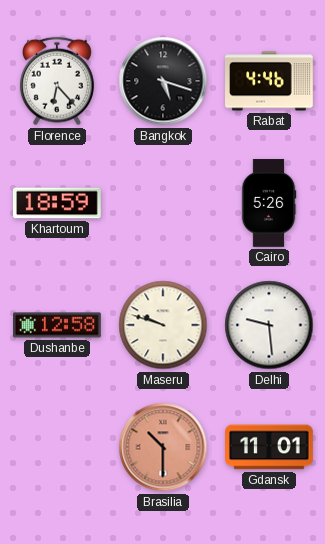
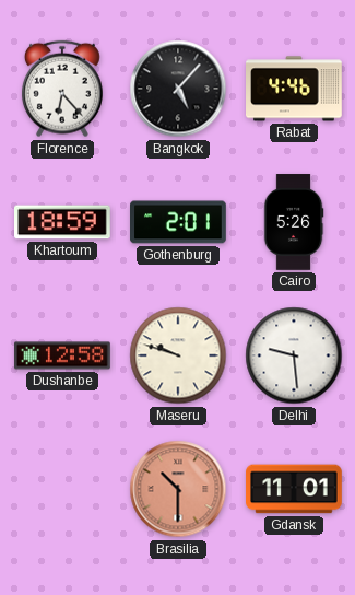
Bangkok: 5:18 -> 5:07
Gothenburg: none -> 2:01
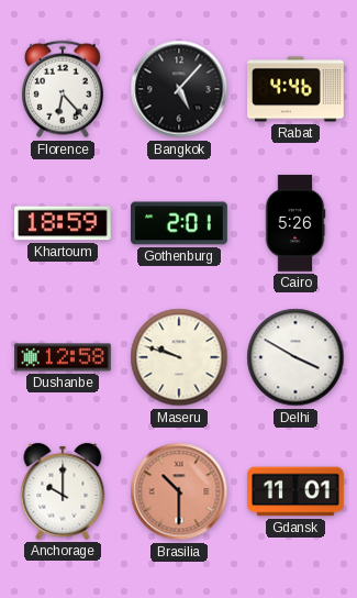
Delhi: 9:29 -> 3:50
Anchorage: none -> 10:00
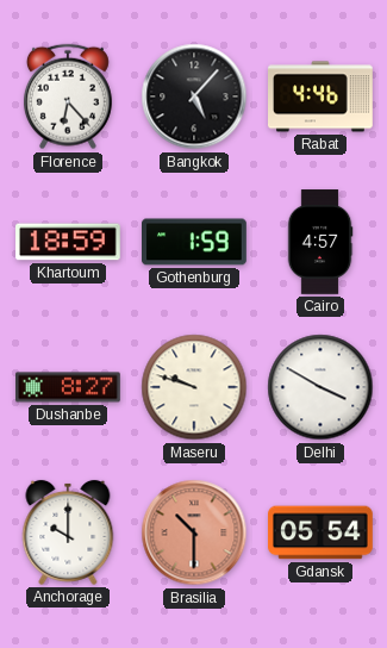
Gothenburg: 2:01 -> 1:59
Cairo: 5:26 -> 4:57
Dushanbe: 12:58 -> 8:27
Gdansk: 11:01 -> 05:54
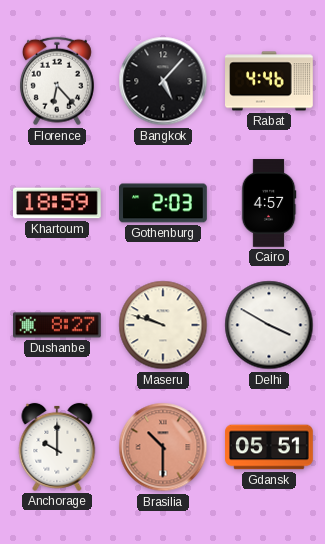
Gothenburg: 1:59 -> 2:03
Gdansk: 05:54 -> 05:51
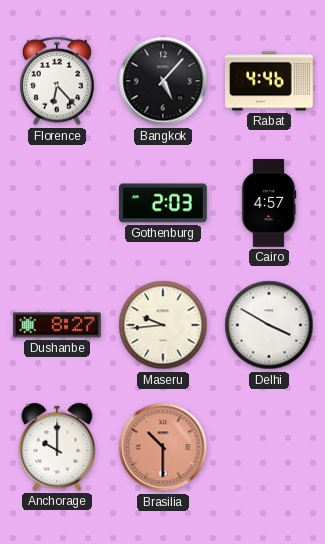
Khartoum: 18:59 -> none
Maseru: 9:48 -> 9:44
Gdansk: 05:51 -> none
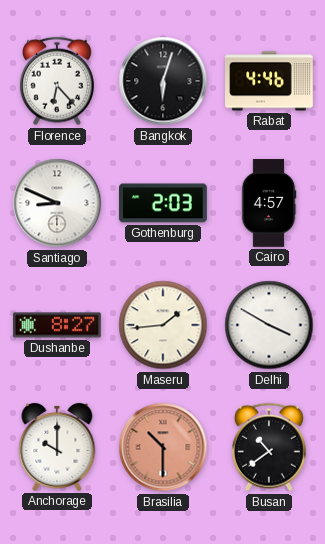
Bangkok: 5:07 -> 6:03
Santiago: none -> 8:49
Maseru: 9:44 -> 1:44
Busan: none -> 10:39
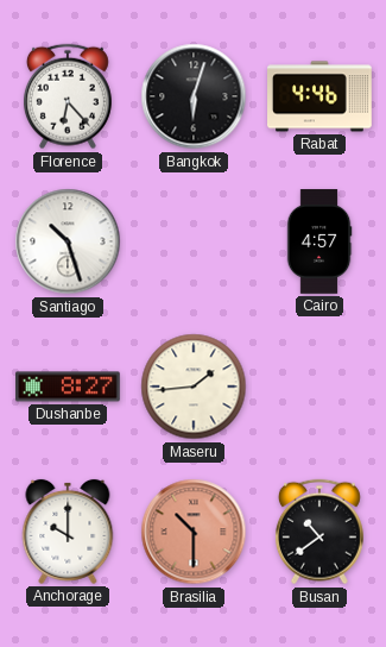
Santiago: 8:49 -> 10:27
Gothenburg: 2:03 -> none
Delhi: 3:50 -> none
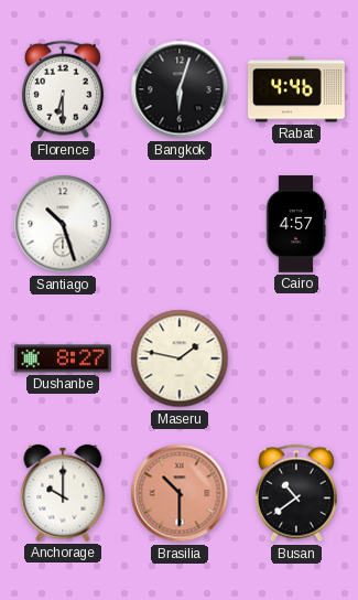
Florence: 6:23 -> 6:30
Maseru: 1:44 -> 1:47
